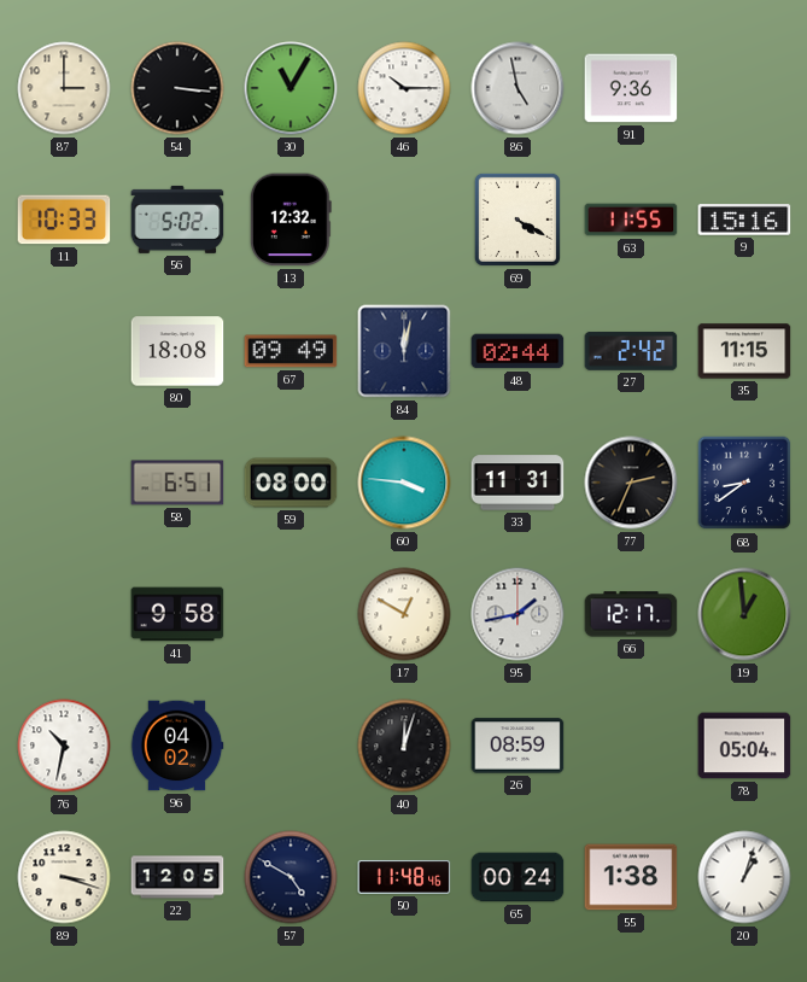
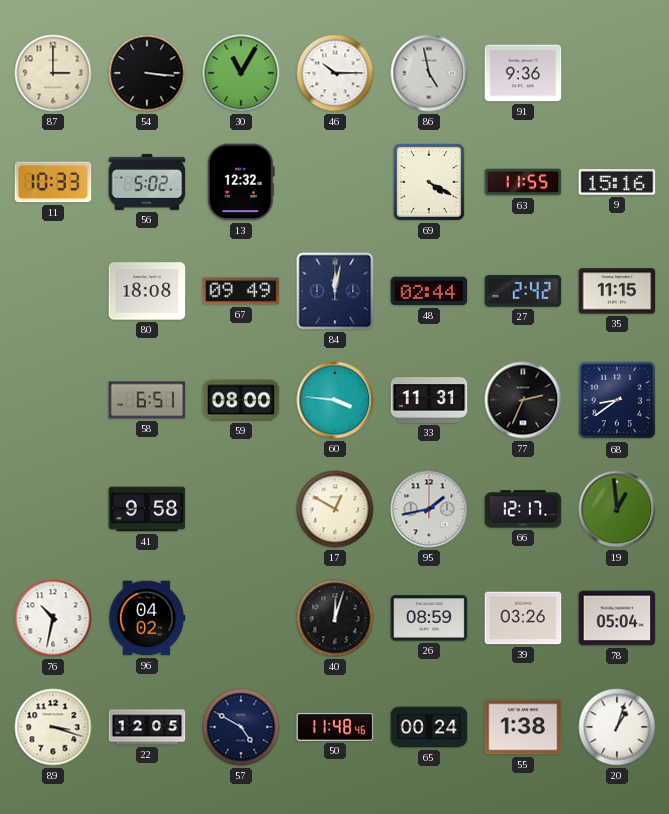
39: none -> 03:26
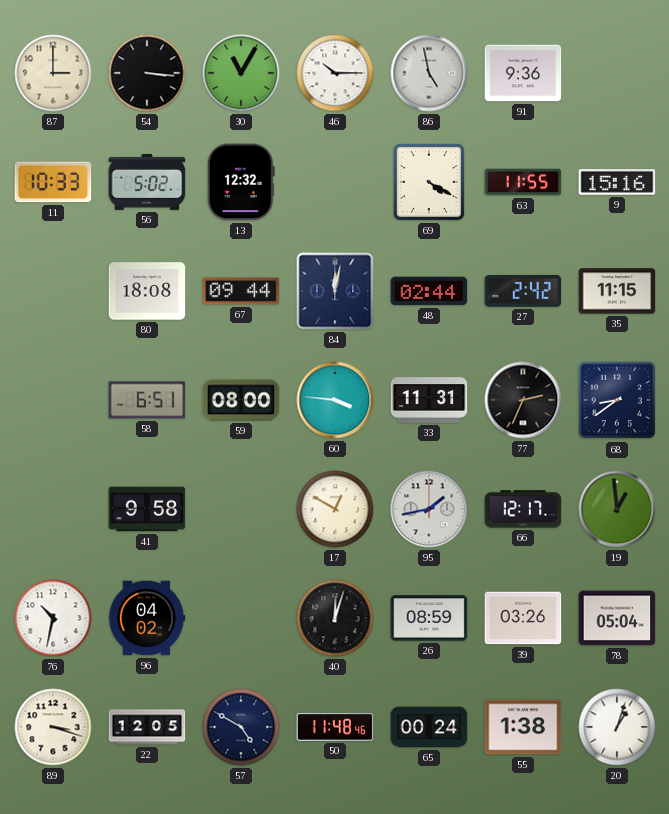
67: 09:49 -> 09:44
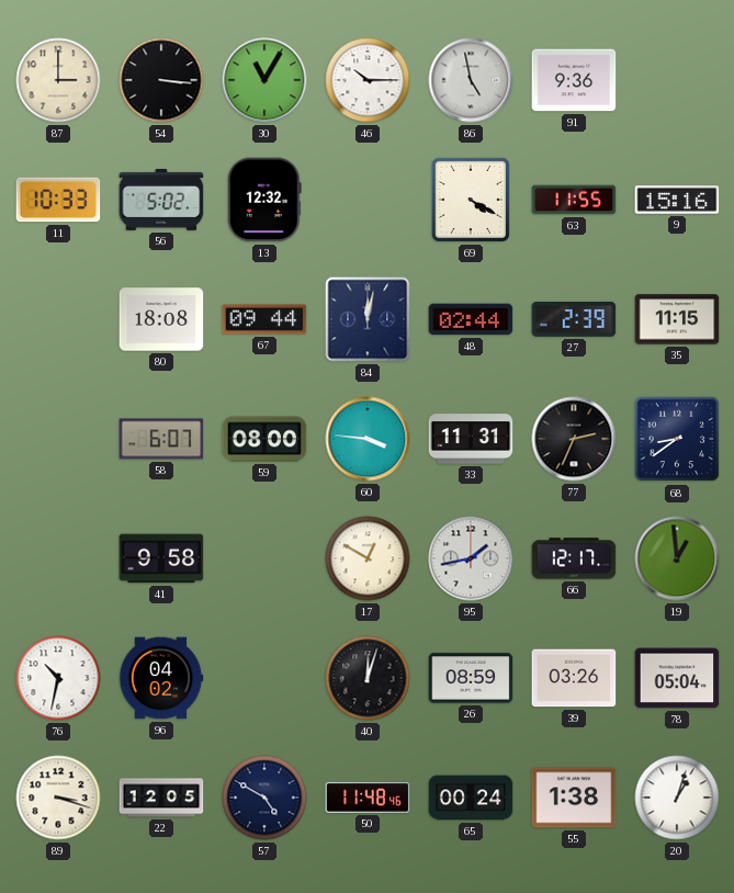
27: 2:42 -> 2:39
58: 6:51 -> 6:07
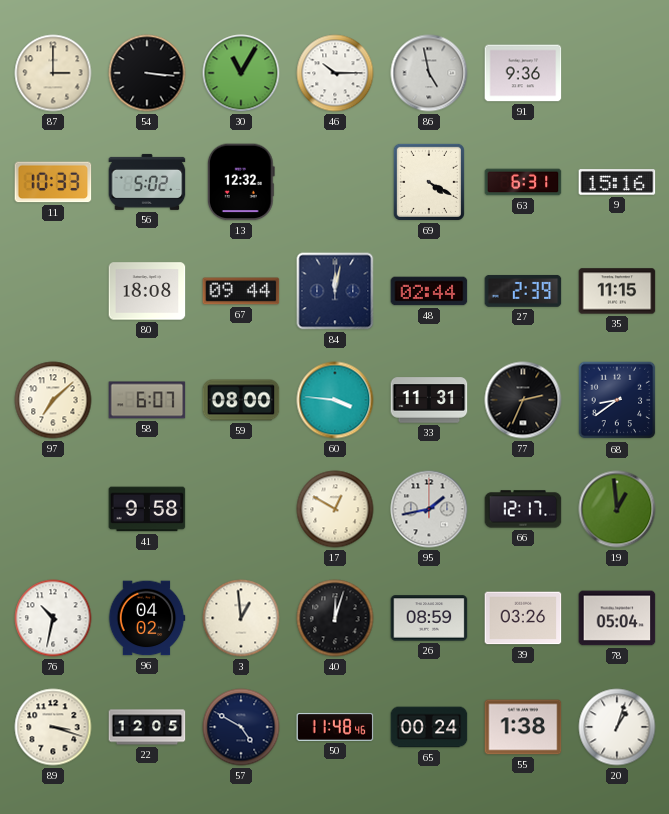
63: 11:55 -> 6:31
97: none -> 7:08
3: none -> 12:59
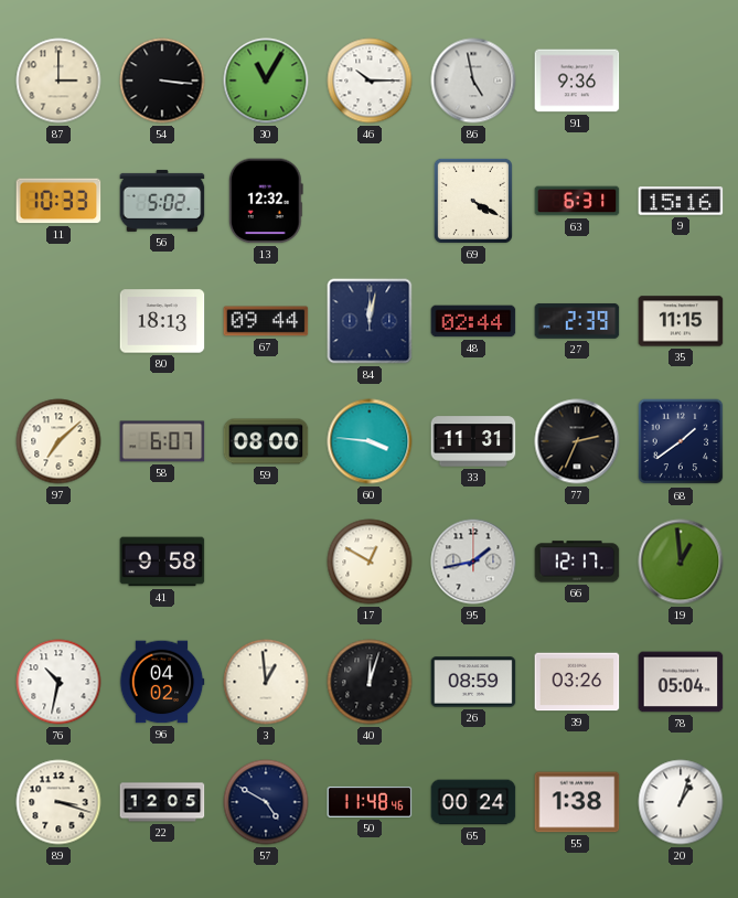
80: 18:08 -> 18:13
68: 8:39 -> 1:39
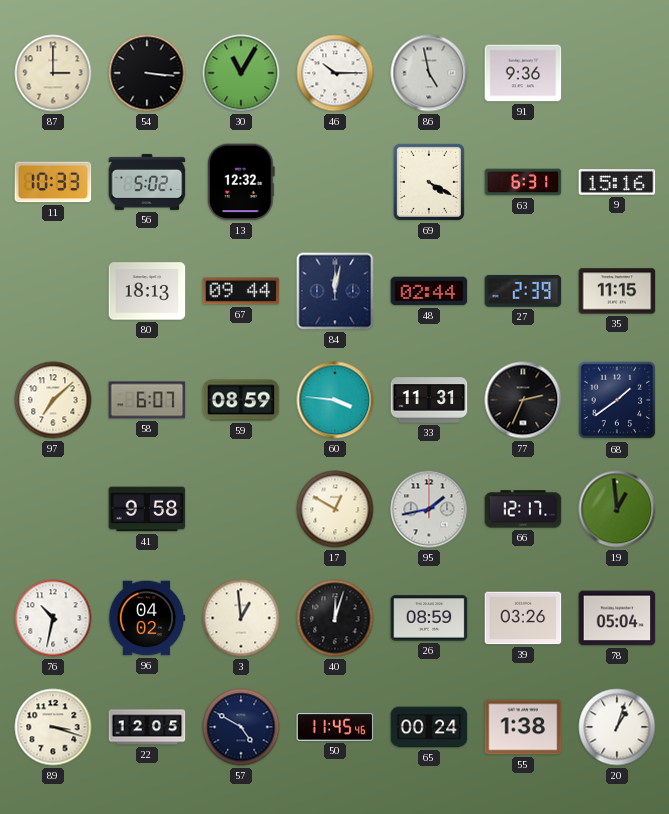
59: 08:00 -> 08:59
50: 11:48 -> 11:45
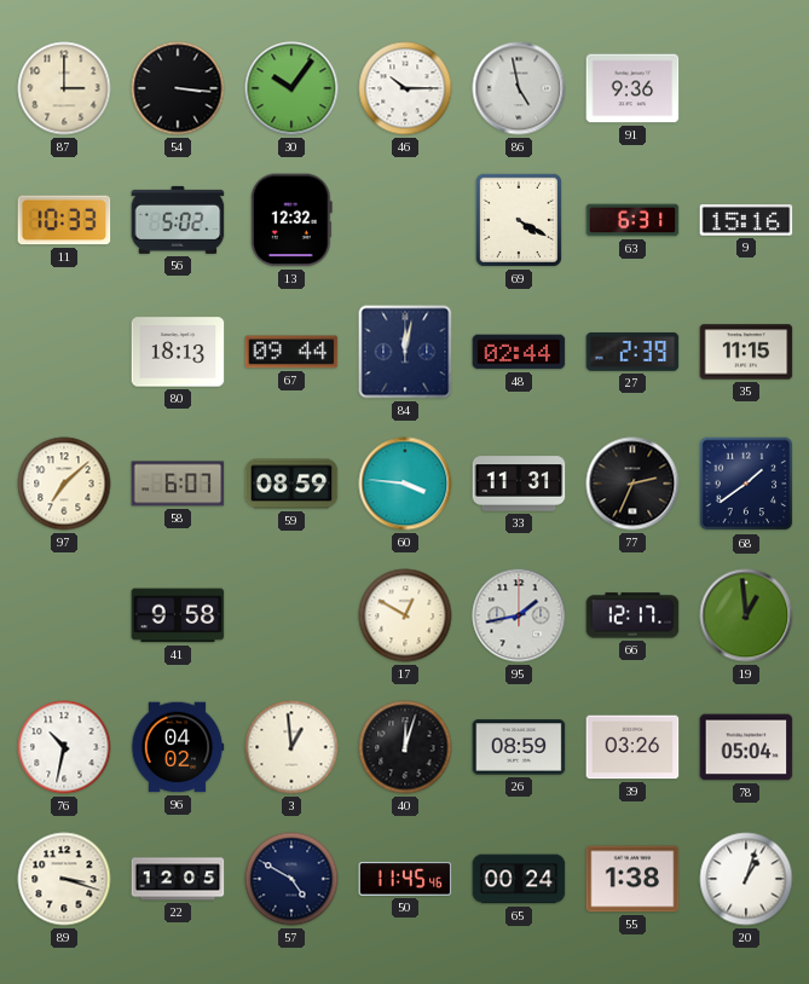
30: 11:05 -> 10:06
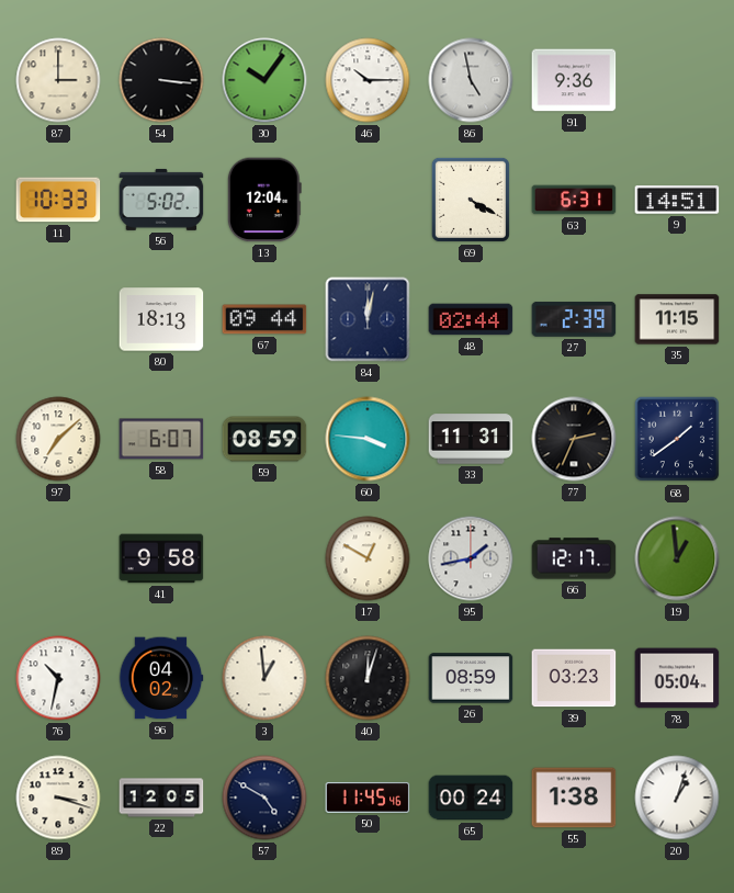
13: 12:32 -> 12:04
9: 15:16 -> 14:51
39: 03:26 -> 03:23
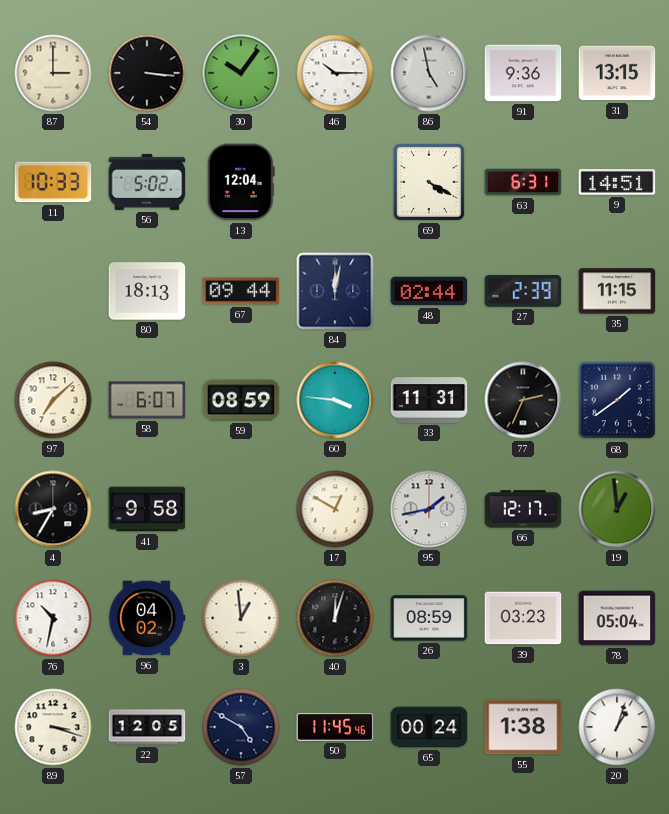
31: none -> 13:15
4: none -> 8:35
